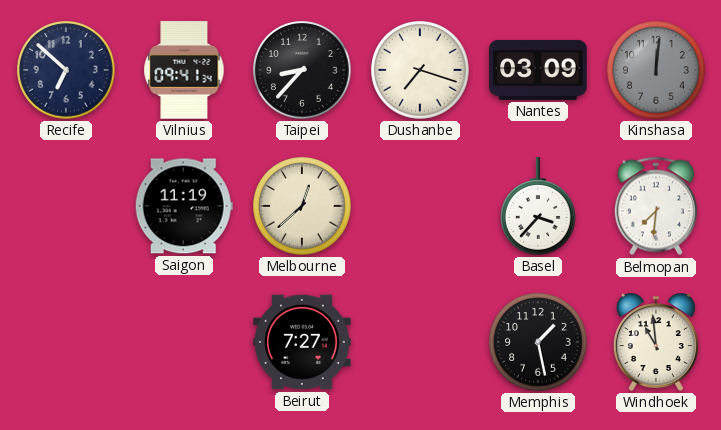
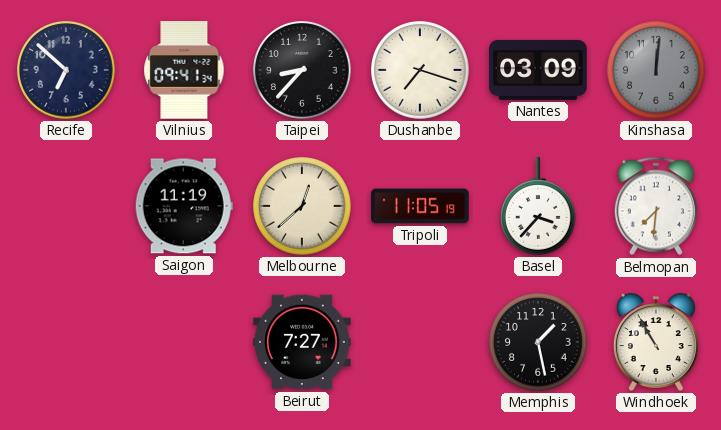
Tripoli: none -> 11:05
Windhoek: 10:59 -> 10:55
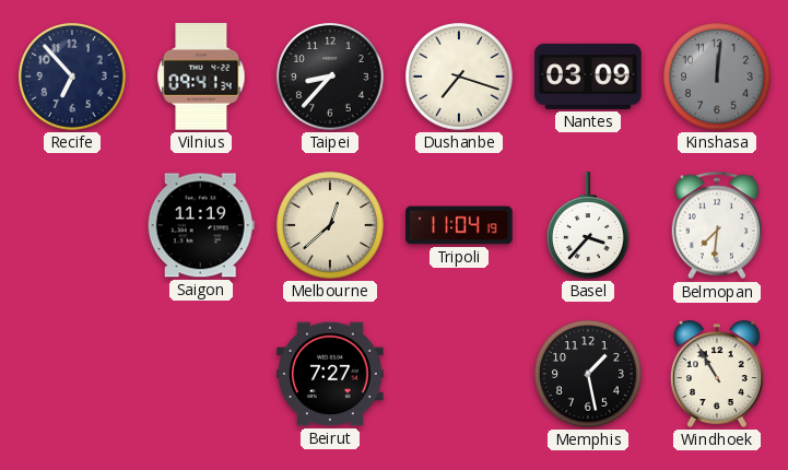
Recife: 6:52 -> 6:53
Tripoli: 11:05 -> 11:04
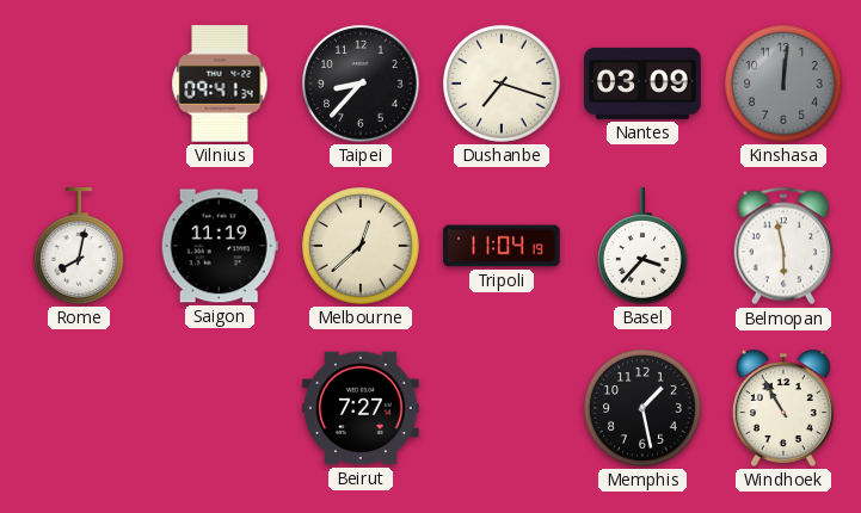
Recife: 6:53 -> none
Rome: none -> 8:02
Belmopan: 7:31 -> 5:58
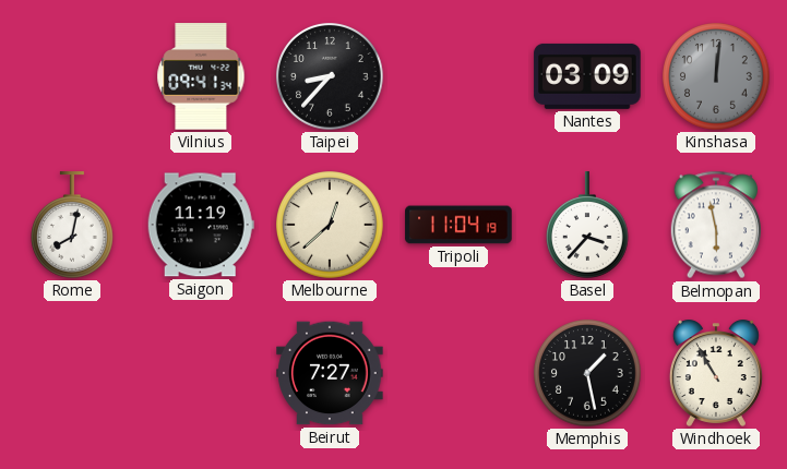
Dushanbe: 7:18 -> none
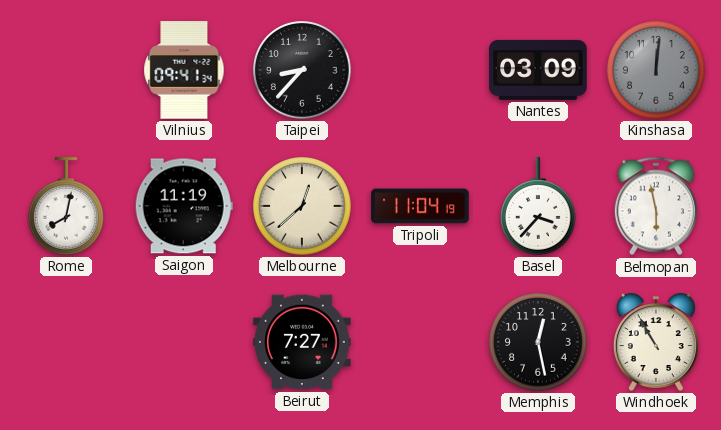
Memphis: 1:28 -> 12:28
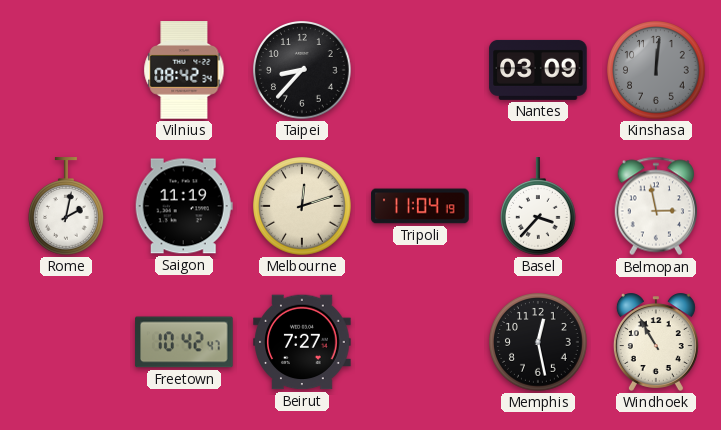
Vilnius: 09:41 -> 08:42
Rome: 8:02 -> 2:02
Melbourne: 12:38 -> 12:12
Belmopan: 5:58 -> 2:58
Freetown: none -> 10:42
